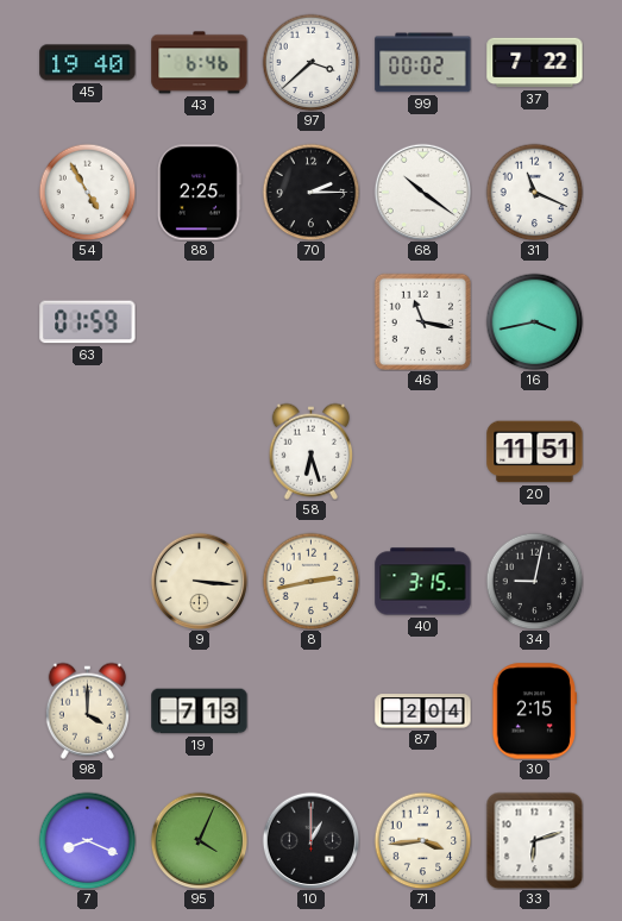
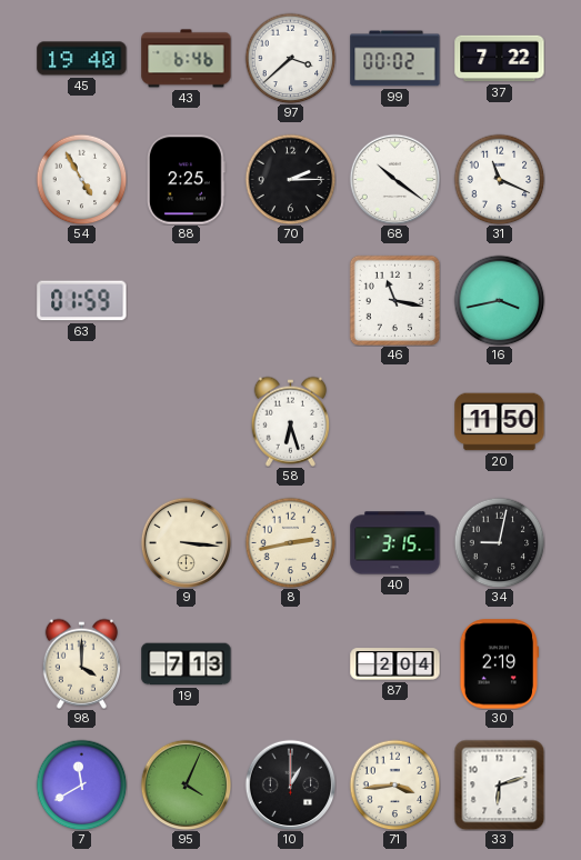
20: 11:51 -> 11:50
30: 2:15 -> 2:19
7: 8:19 -> 11:40
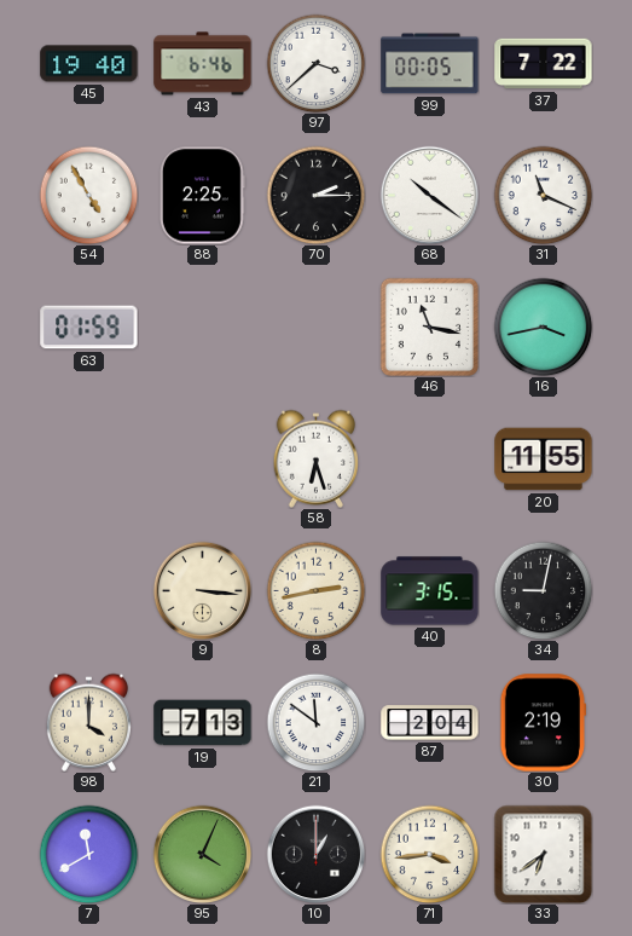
99: 00:02 -> 00:05
20: 11:50 -> 11:55
21: none -> 11:51
33: 6:12 -> 6:39
